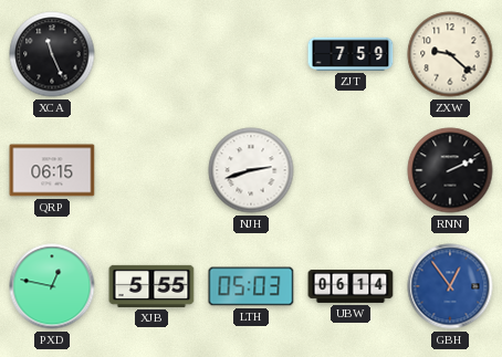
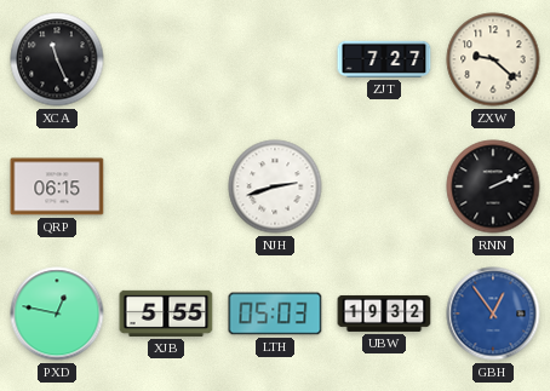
ZJT: 7:59 -> 7:27
UBW: 06:14 -> 19:32
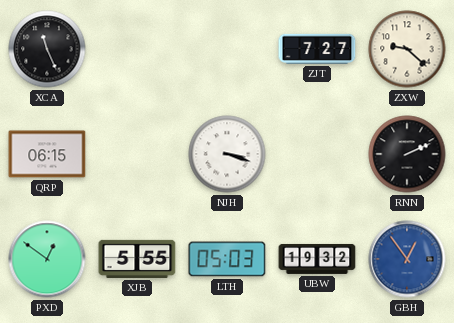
NJH: 2:42 -> 3:18
PXD: 12:47 -> 12:51
